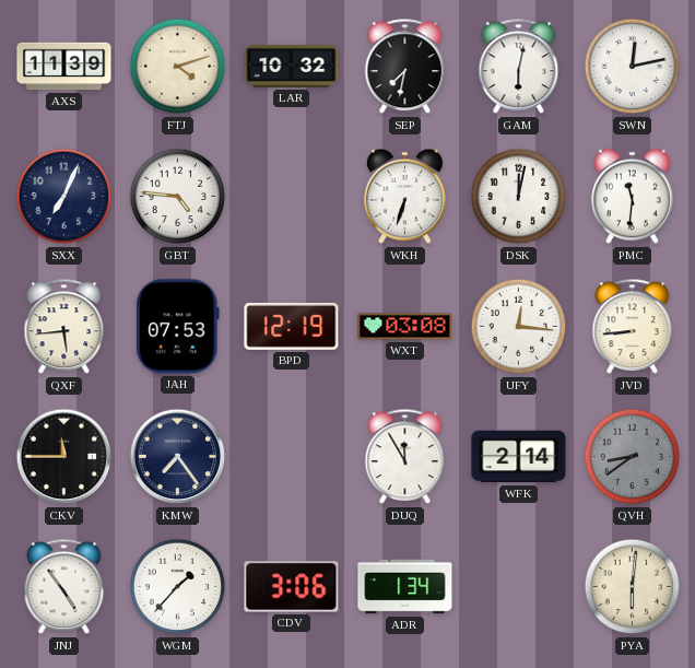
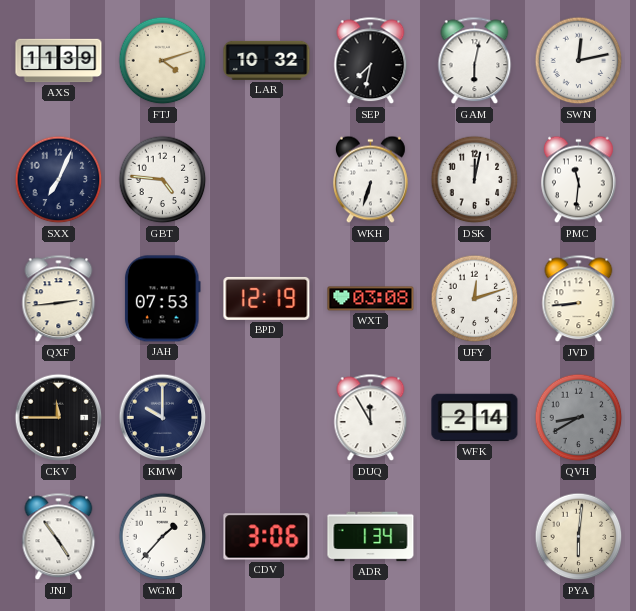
QXF: 5:44 -> 2:44
UFY: 12:16 -> 12:12
KMW: 7:24 -> 10:00
QVH: 8:39 -> 8:40
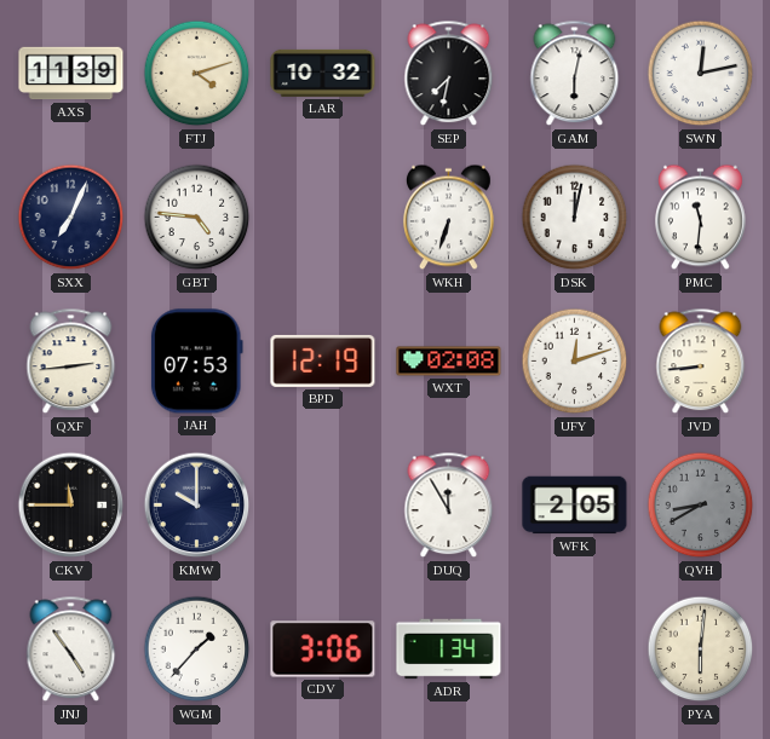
WXT: 03:08 -> 02:08
WFK: 2:14 -> 2:05
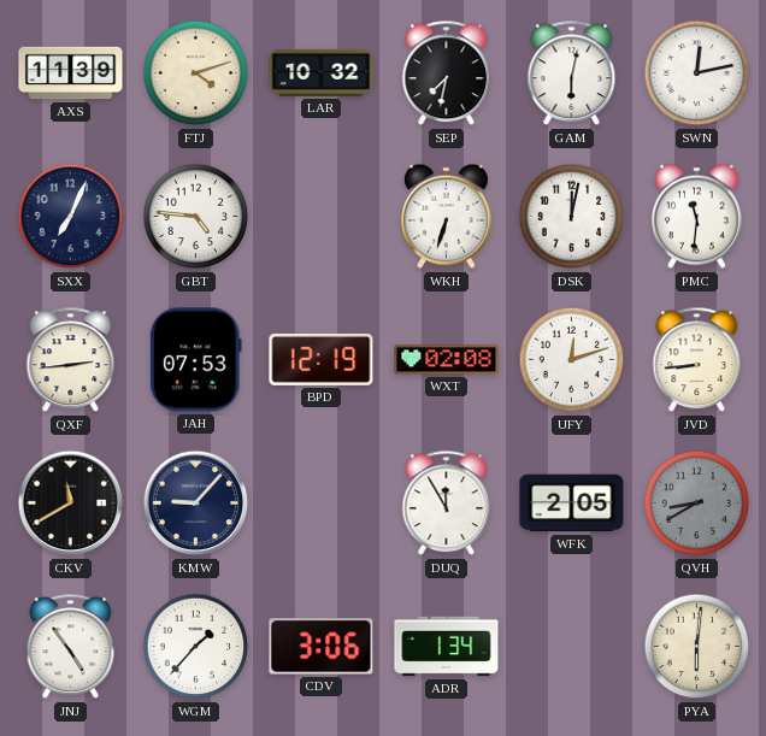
CKV: 11:45 -> 11:40
KMW: 10:00 -> 9:07
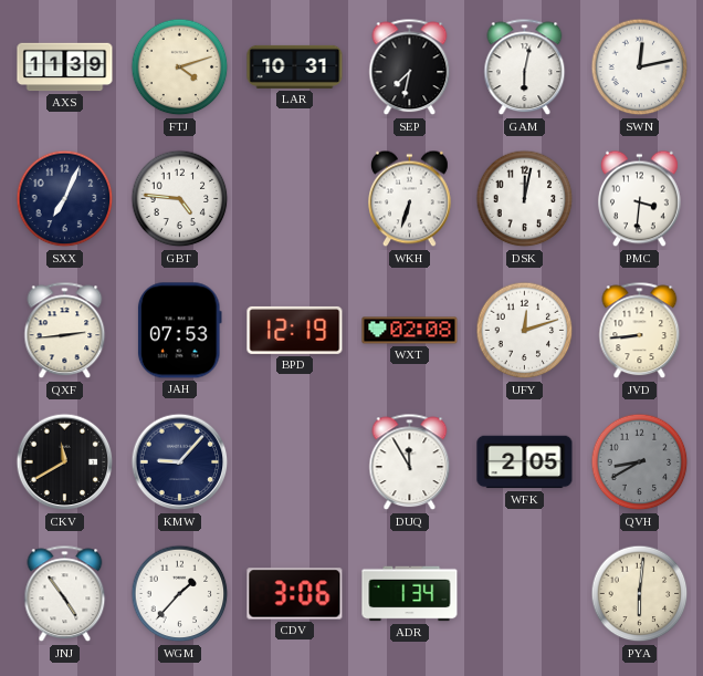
LAR: 10:32 -> 10:31
PMC: 11:31 -> 3:31
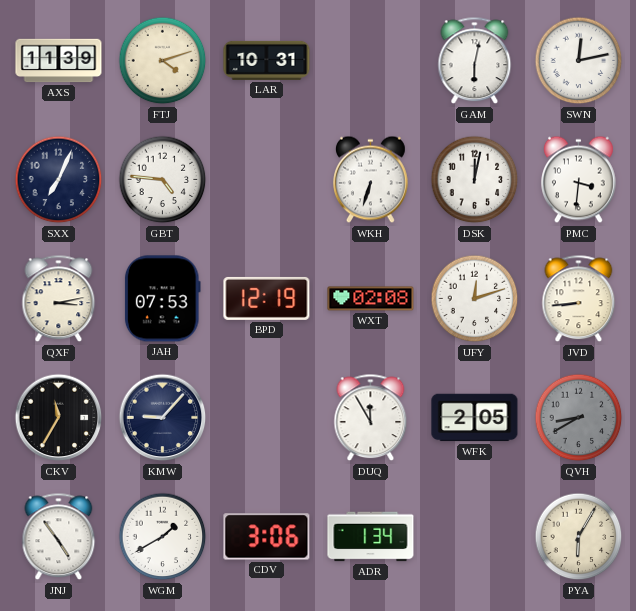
SEP: 7:32 -> none
QXF: 2:44 -> 3:13
CKV: 11:40 -> 11:35
WGM: 1:37 -> 1:40
PYA: 6:01 -> 6:05
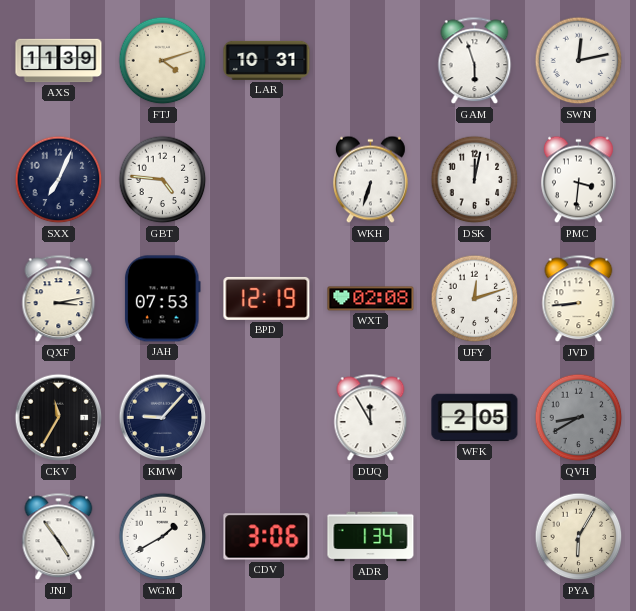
GAM: 6:02 -> 5:57
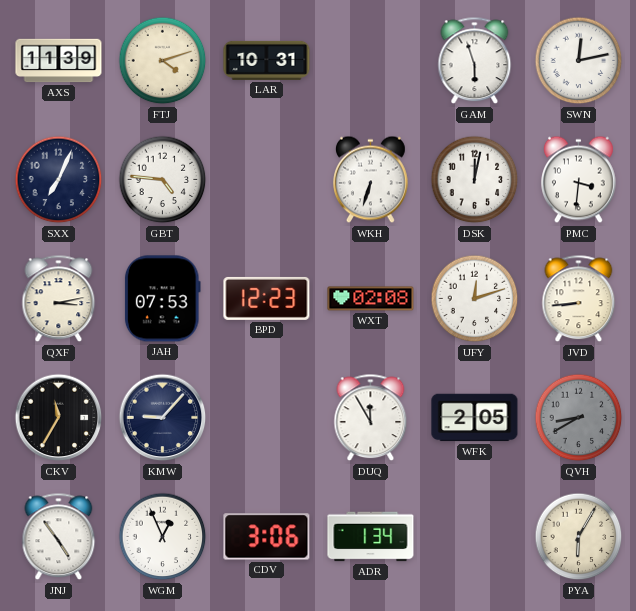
BPD: 12:19 -> 12:23
WGM: 1:40 -> 12:56
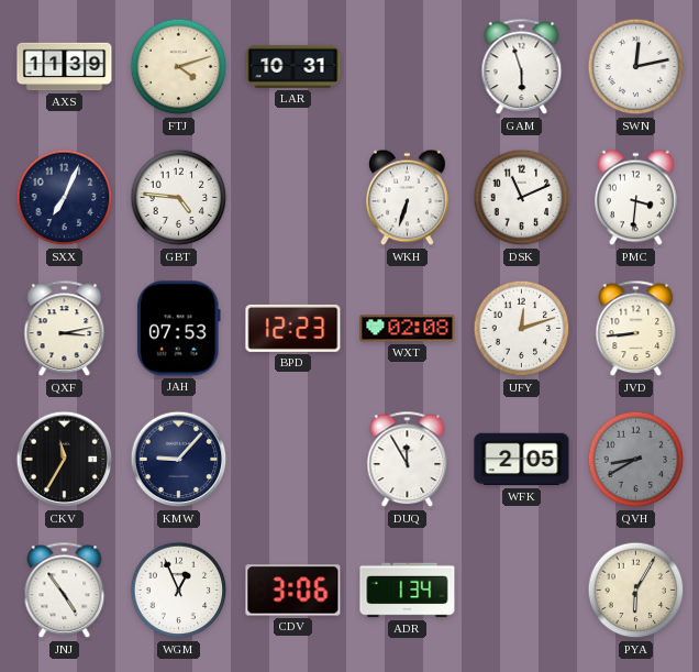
DSK: 12:02 -> 11:11
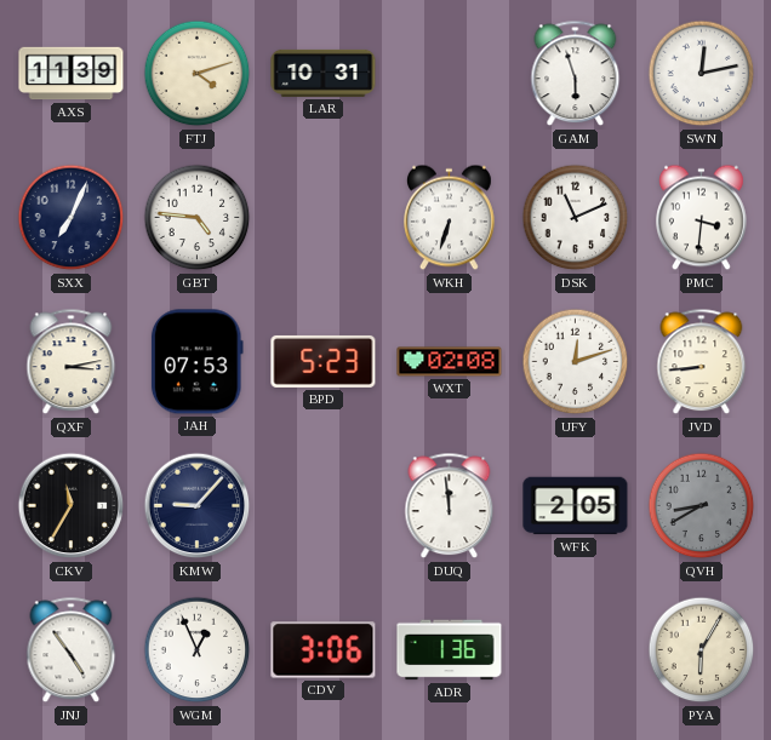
BPD: 12:23 -> 5:23
DUQ: 11:55 -> 11:59
ADR: 1:34 -> 1:36
